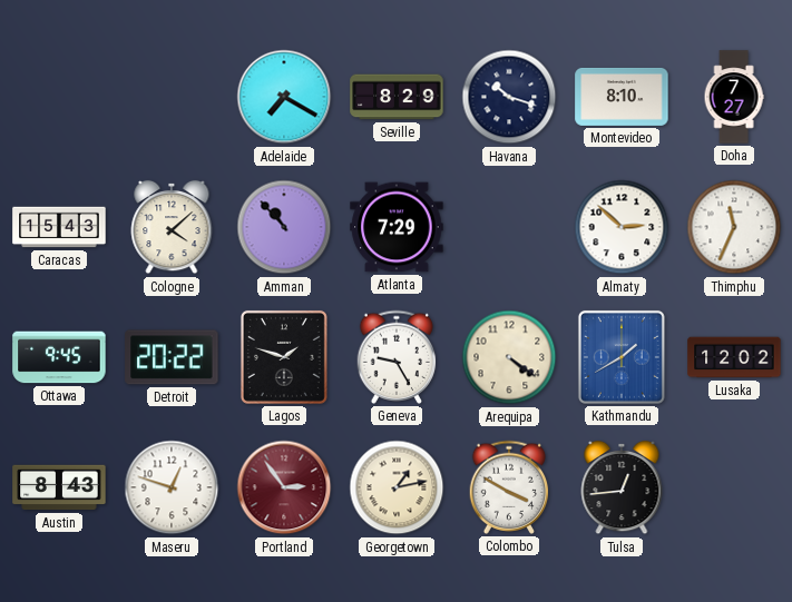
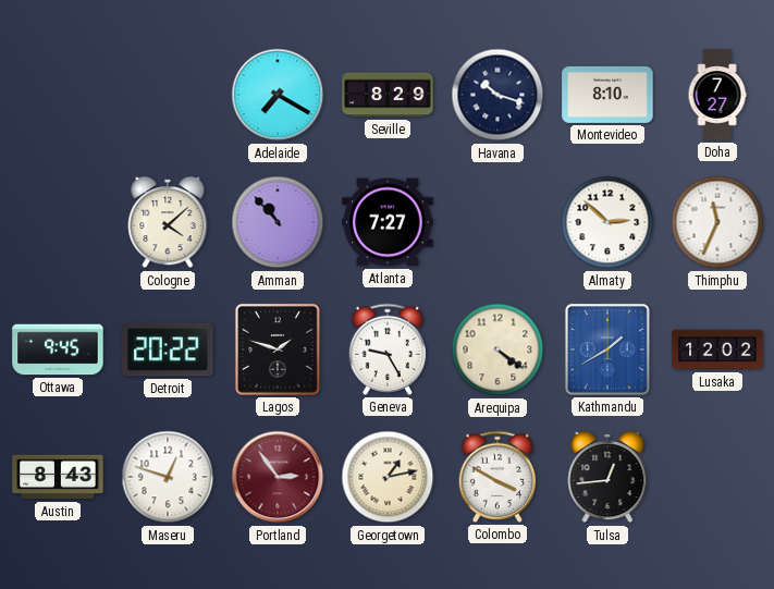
Caracas: 15:43 -> none
Atlanta: 7:29 -> 7:27
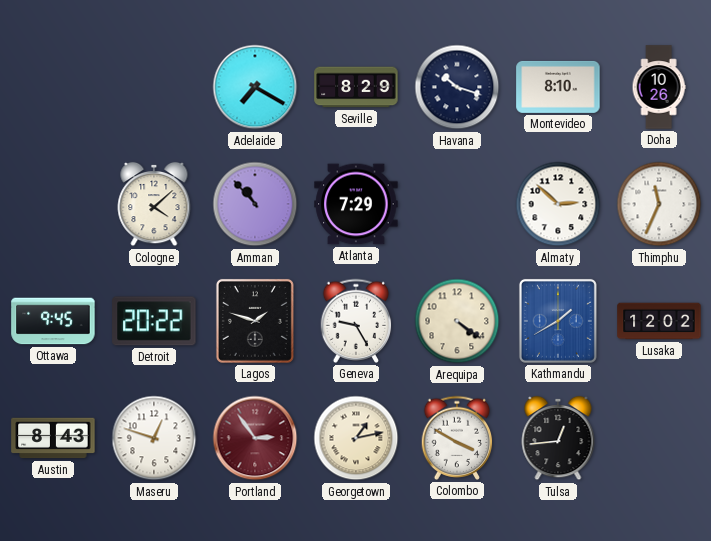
Doha: 7:27 -> 10:26
Atlanta: 7:27 -> 7:29
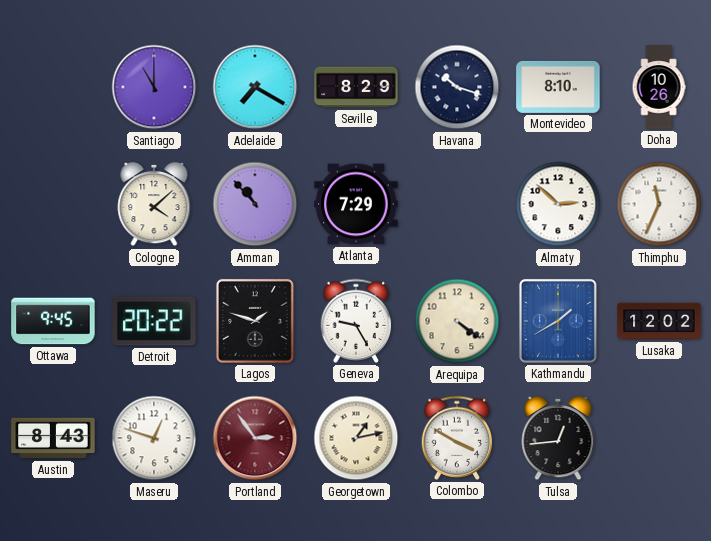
Santiago: none -> 11:00
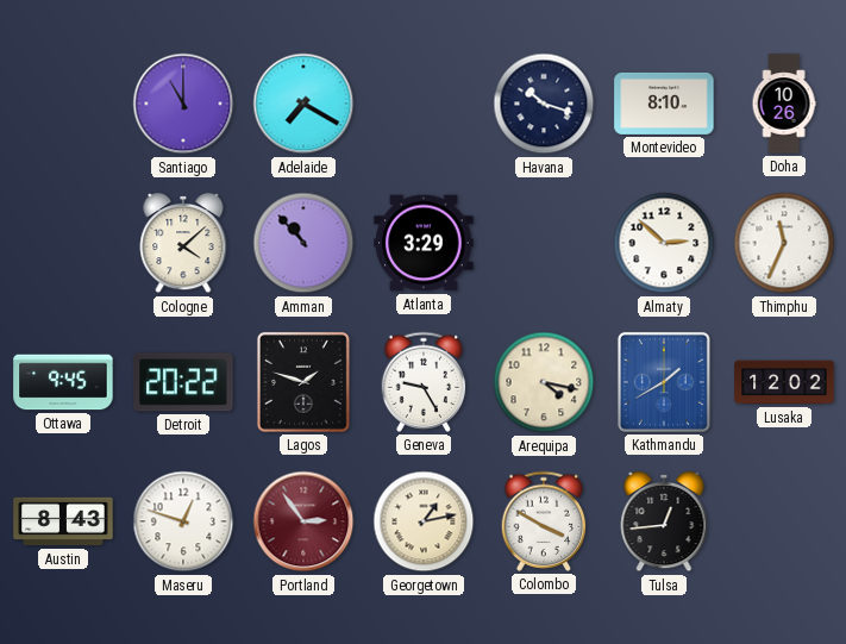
Seville: 8:29 -> none
Atlanta: 7:29 -> 3:29
Arequipa: 4:21 -> 4:17
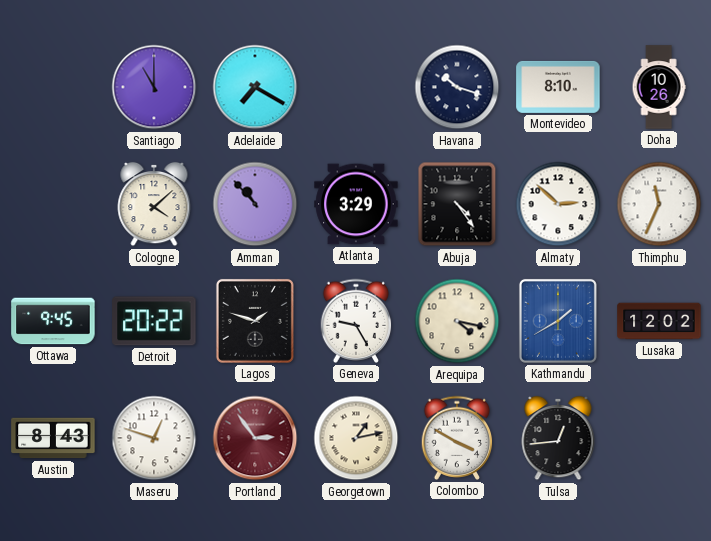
Abuja: none -> 4:24
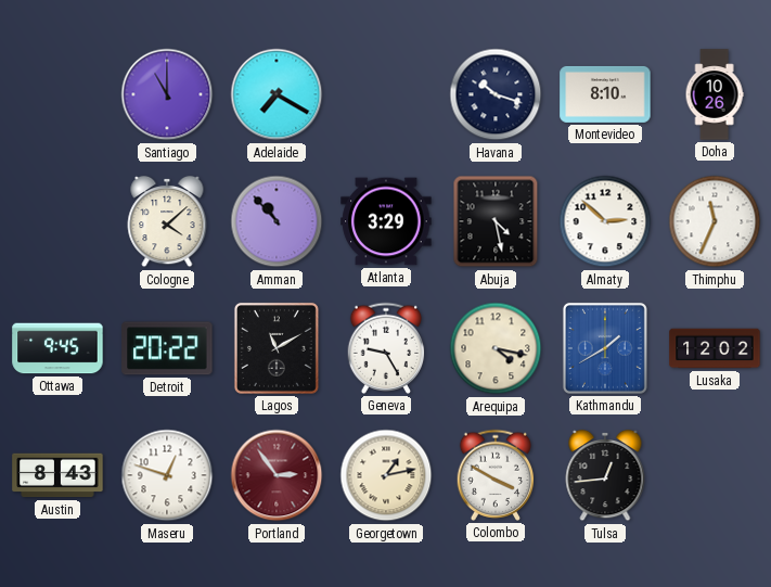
Abuja: 4:24 -> 4:28
Lagos: 1:48 -> 11:10
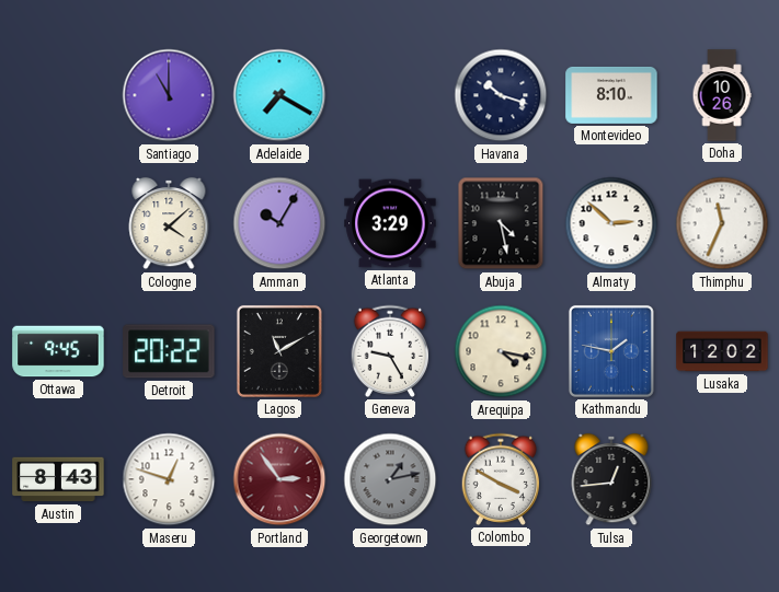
Amman: 10:53 -> 10:05
Kathmandu: 1:40 -> 1:47
Georgetown dial: cream -> grey
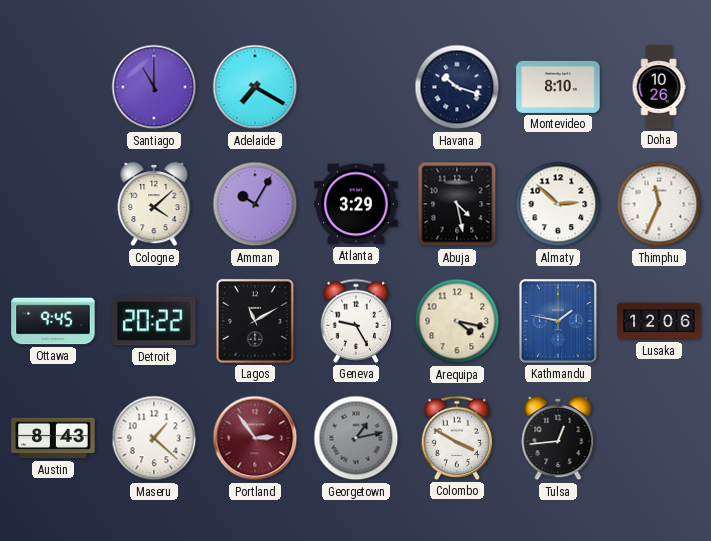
Lusaka: 12:02 -> 12:06
Maseru: 12:48 -> 1:22
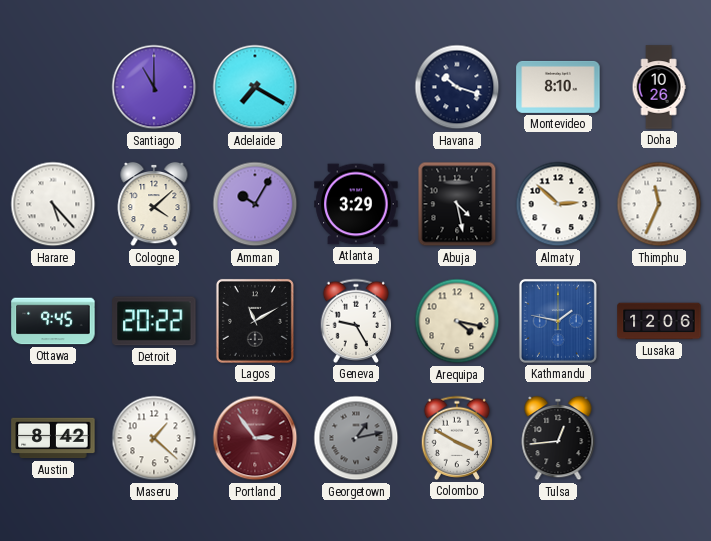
Harare: none -> 5:23
Austin: 8:43 -> 8:42
